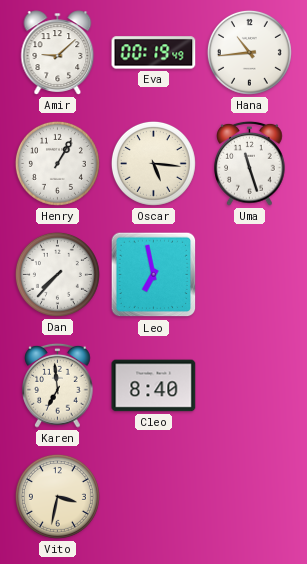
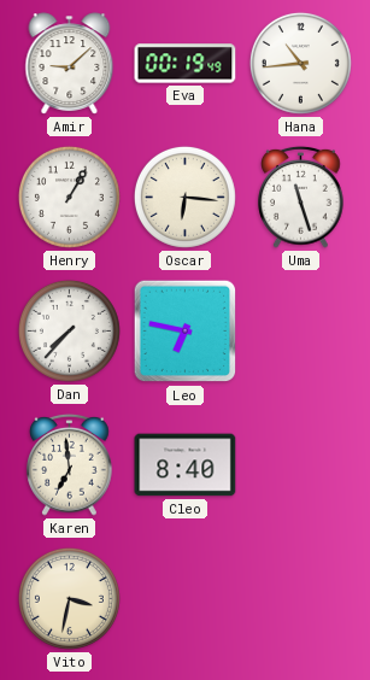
Oscar: 5:16 -> 6:16
Leo: 6:58 -> 6:47
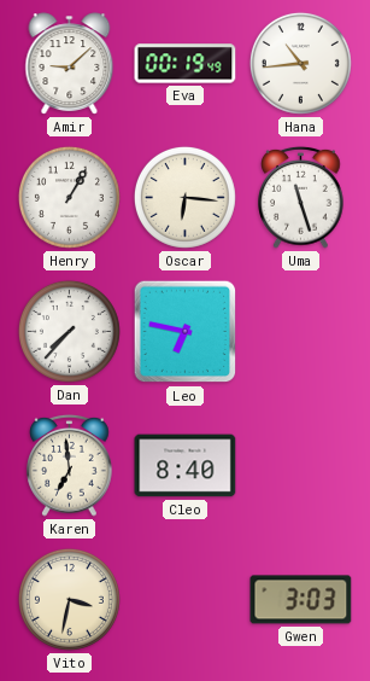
Gwen: none -> 3:03
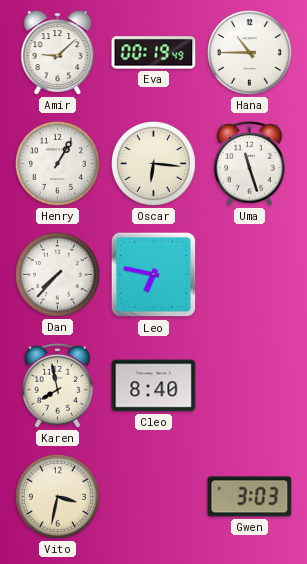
Hana: 10:44 -> 10:45
Karen: 6:59 -> 7:58
